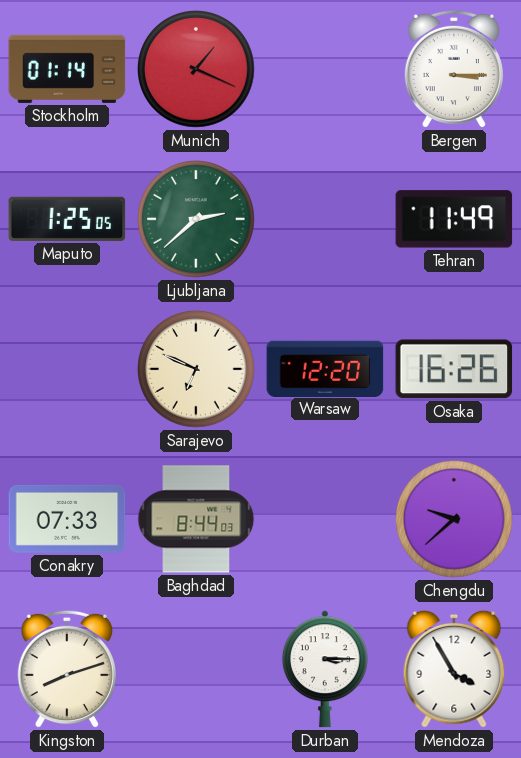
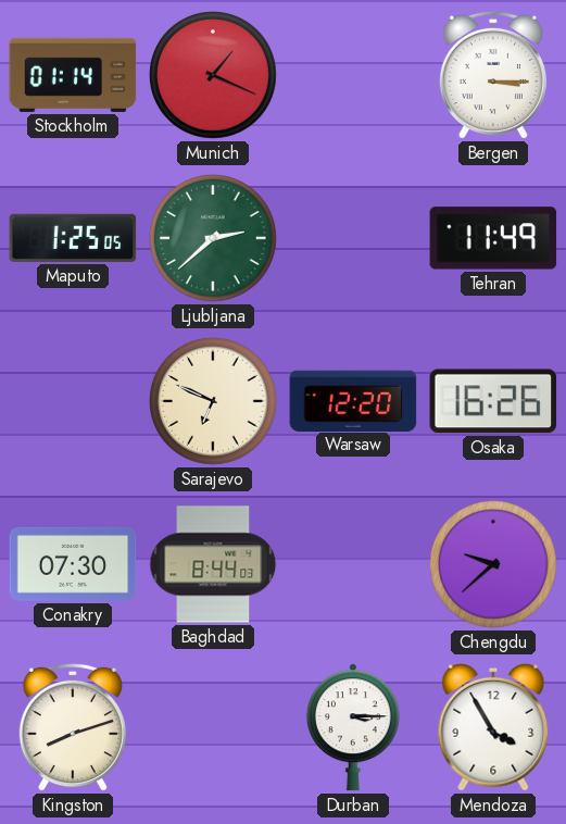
Conakry: 07:33 -> 07:30
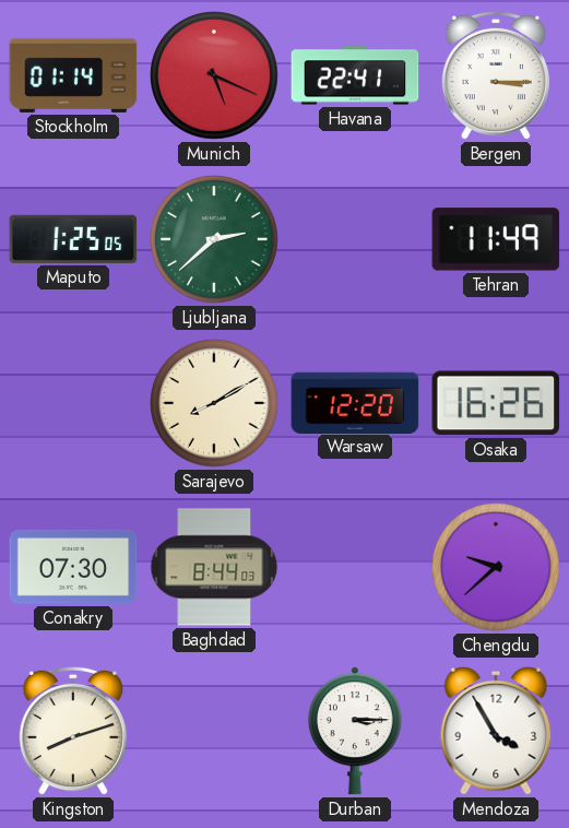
Munich: 1:19 -> 5:19
Havana: none -> 22:41
Sarajevo: 6:49 -> 8:10
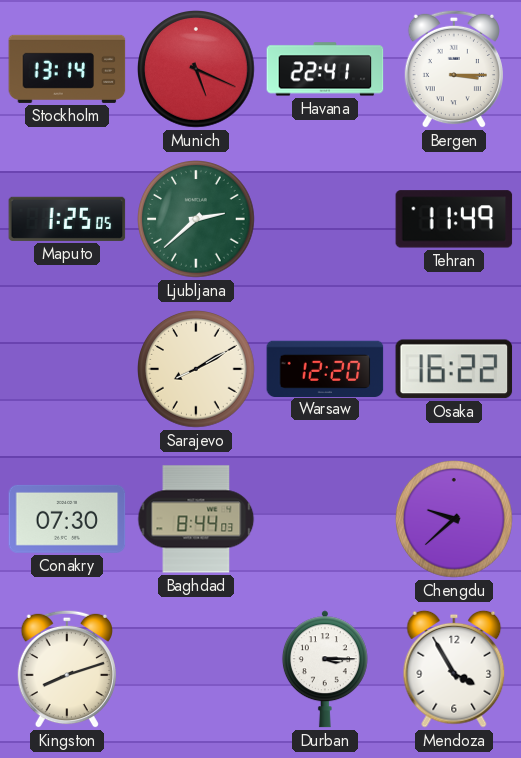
Stockholm: 01:14 -> 13:14
Osaka: 16:26 -> 16:22
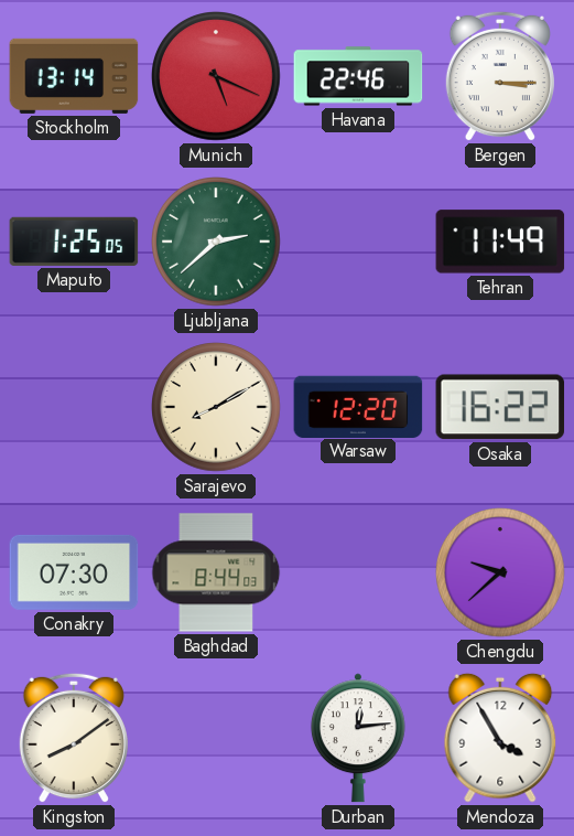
Havana: 22:41 -> 22:46
Kingston: 8:12 -> 8:09
Durban: 3:15 -> 12:14
